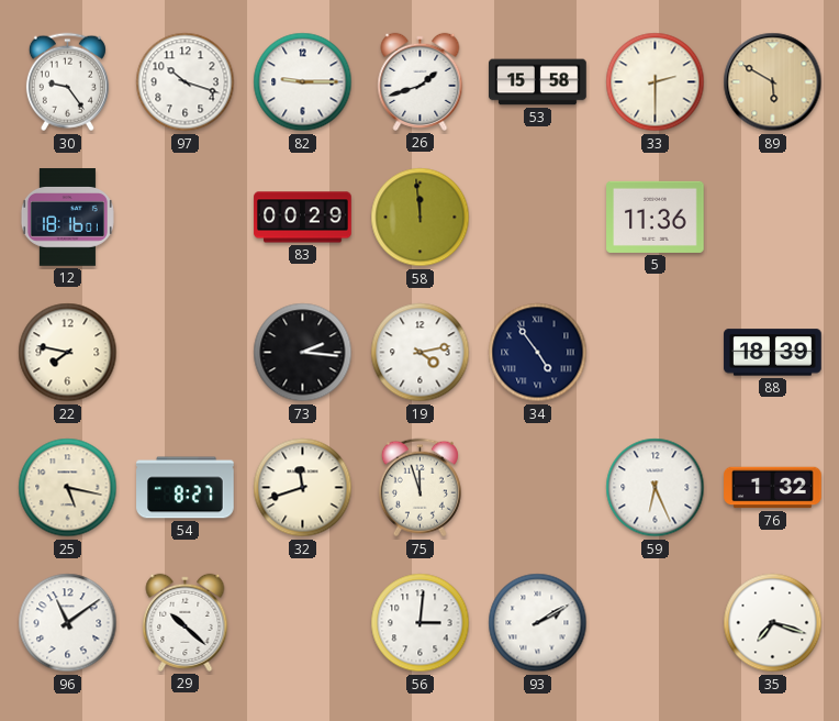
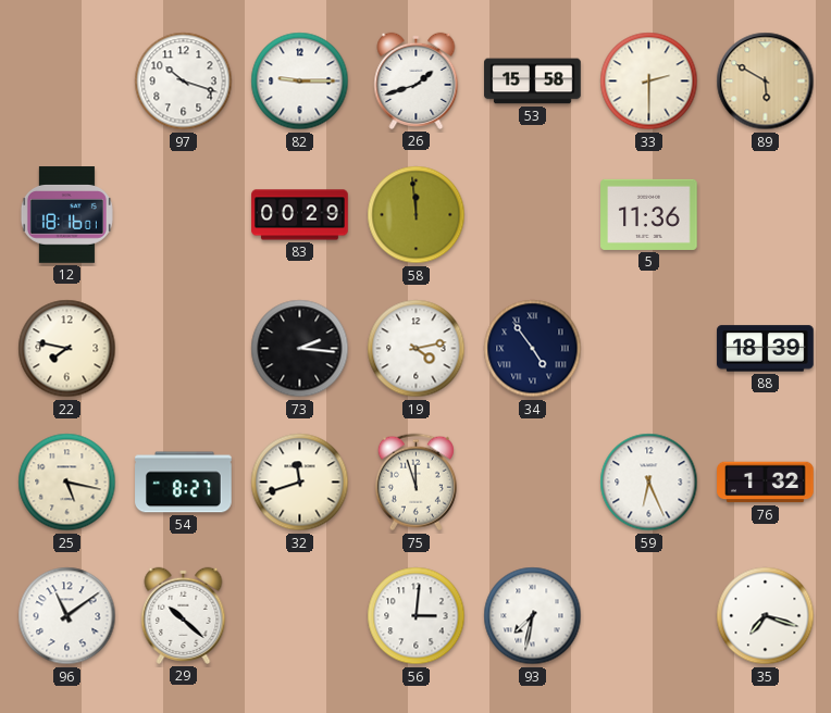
30: 9:24 -> none
93: 2:10 -> 7:32
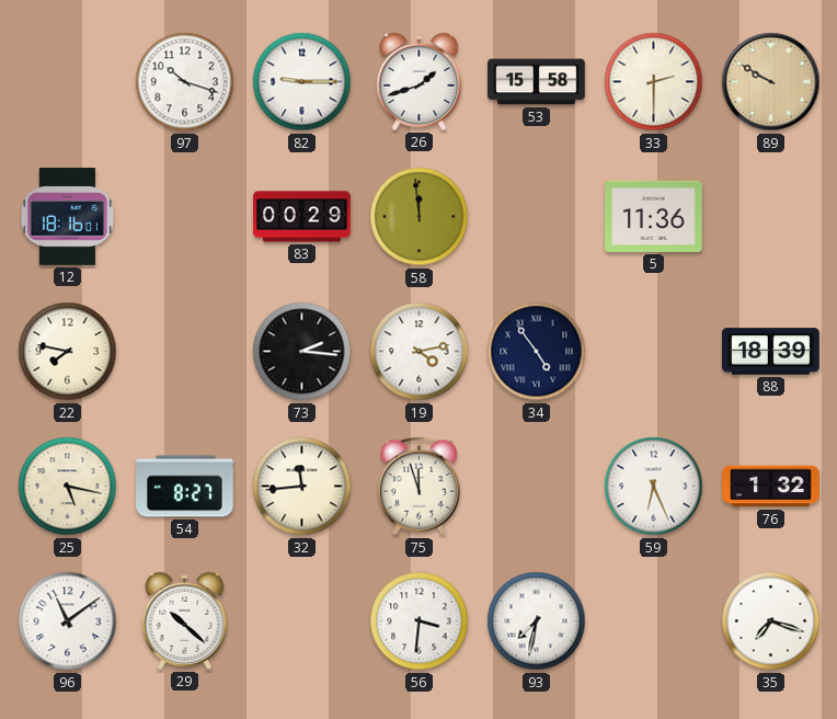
89: 5:50 -> 9:50
32: 11:42 -> 11:44
56: 3:01 -> 3:31
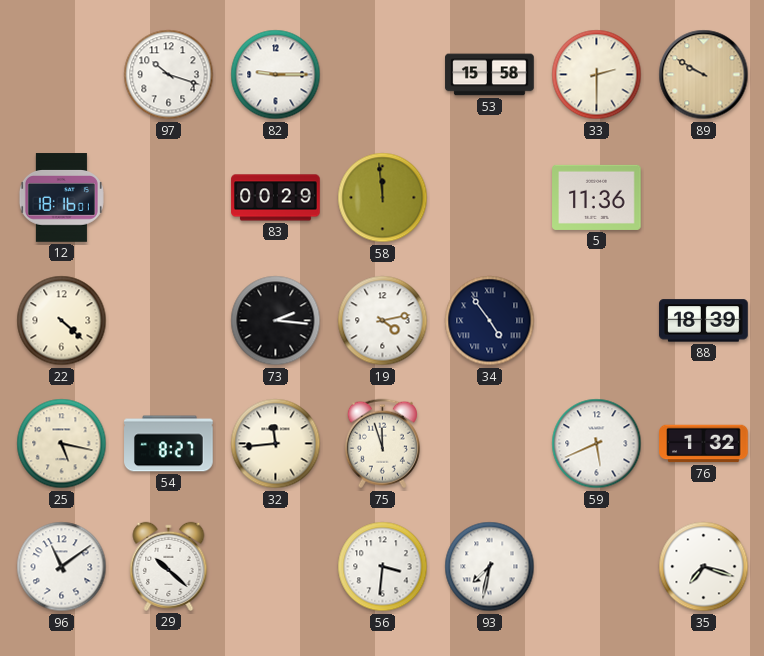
26: 1:42 -> none
22: 7:47 -> 4:22
59: 6:26 -> 5:41
